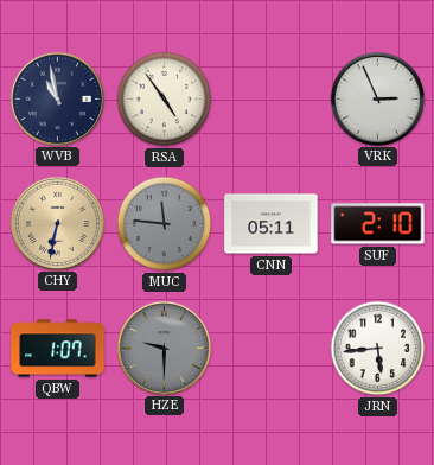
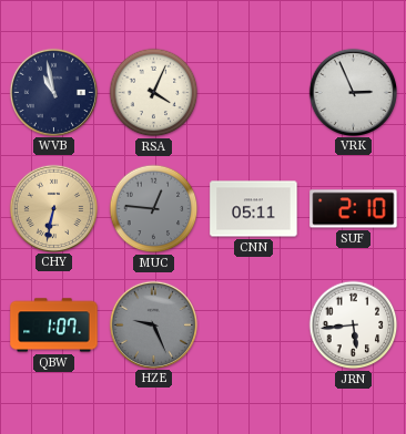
RSA: 4:54 -> 4:04
MUC: 11:46 -> 12:46
HZE: 9:30 -> 9:26
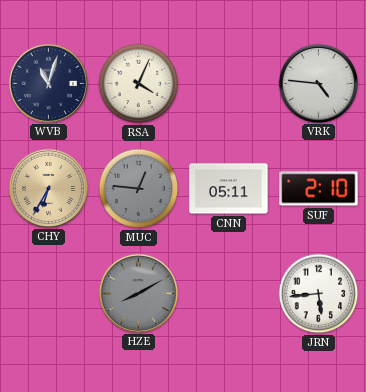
WVB: 10:58 -> 11:03
VRK: 2:56 -> 4:46
CHY: 6:32 -> 6:35
QBW: 1:07 -> none
HZE: 9:26 -> 8:10
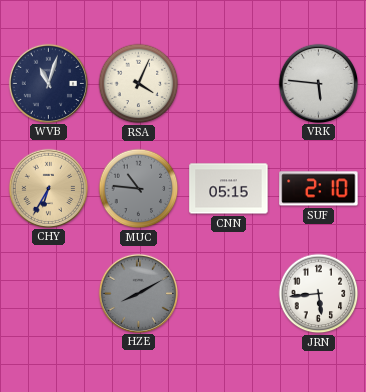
VRK: 4:46 -> 5:46
MUC: 12:46 -> 10:46
CNN: 05:11 -> 05:15
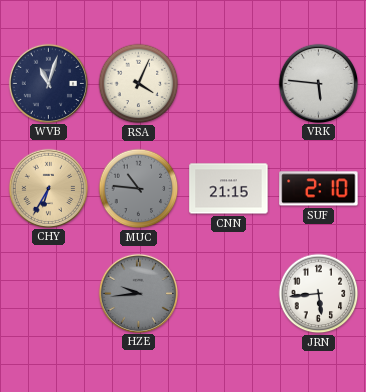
CNN: 05:15 -> 21:15
HZE: 8:10 -> 9:44
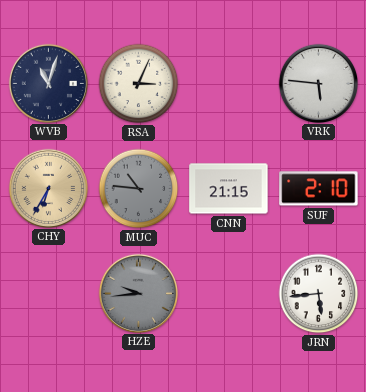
RSA: 4:04 -> 3:04
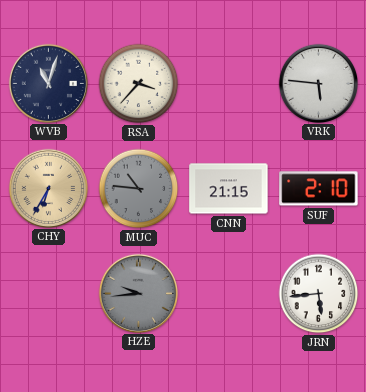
RSA: 3:04 -> 3:37
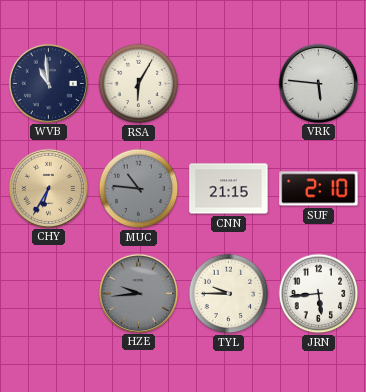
WVB: 11:03 -> 10:59
RSA: 3:37 -> 6:05
TYL: none -> 9:45
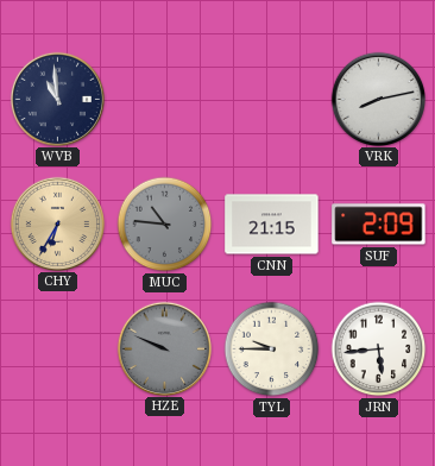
RSA: 6:05 -> none
VRK: 5:46 -> 8:13
SUF: 2:10 -> 2:09
HZE: 9:44 -> 9:49
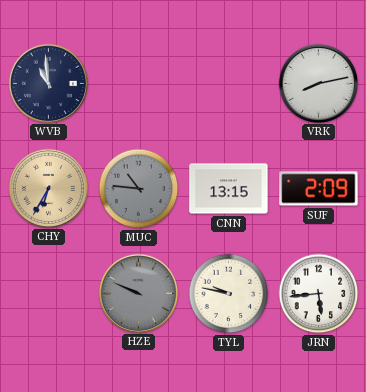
CNN: 21:15 -> 13:15
TYL: 9:45 -> 9:47
